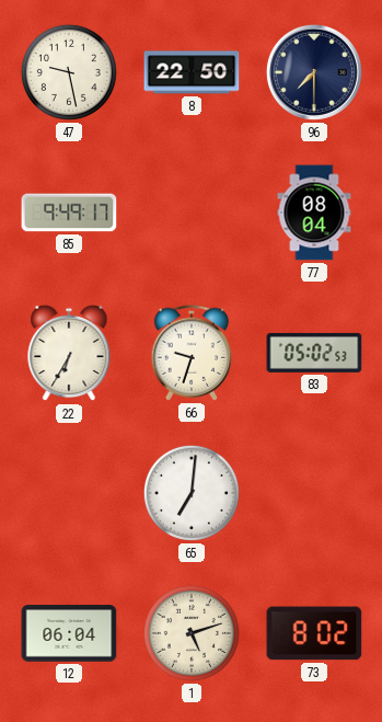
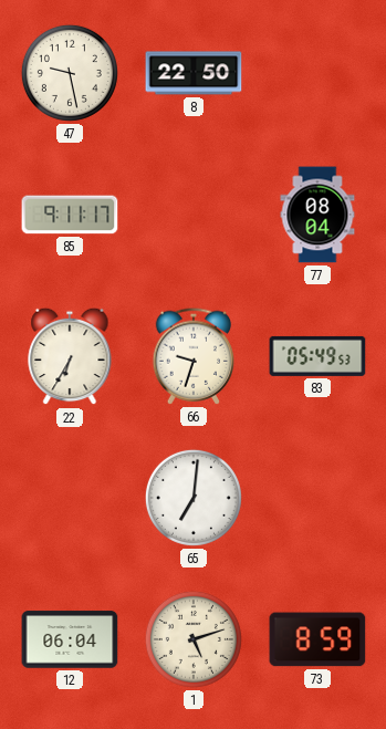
96: 7:30 -> none
85: 9:49 -> 9:11
83: 05:02 -> 05:49
73: 8:02 -> 8:59
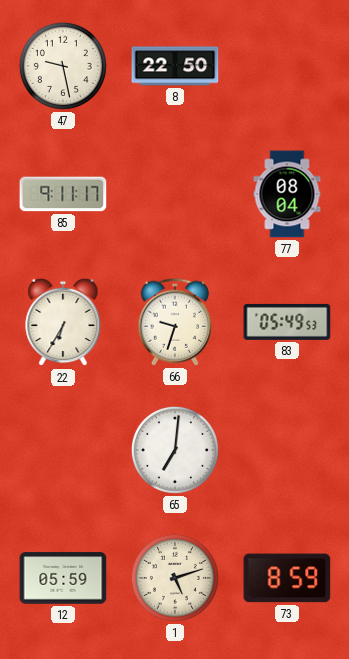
12: 06:04 -> 05:59
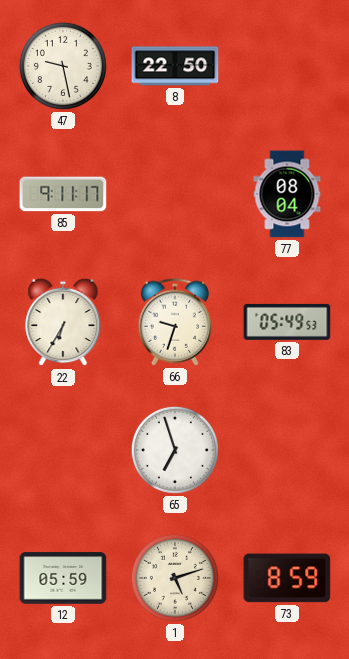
65: 7:01 -> 6:57
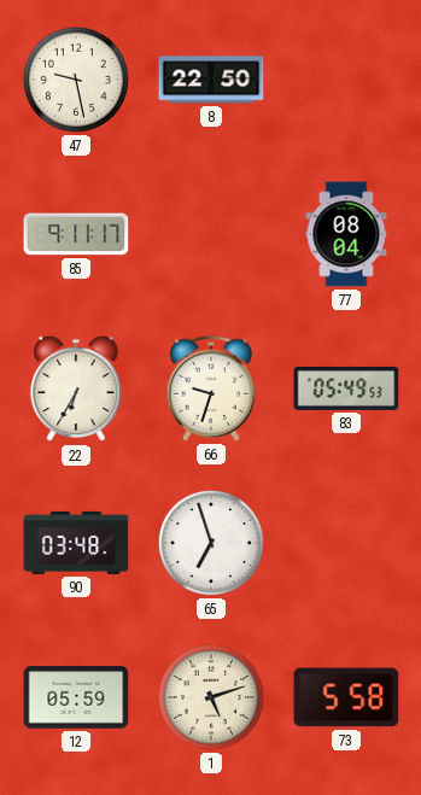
90: none -> 03:48
73: 8:59 -> 5:58
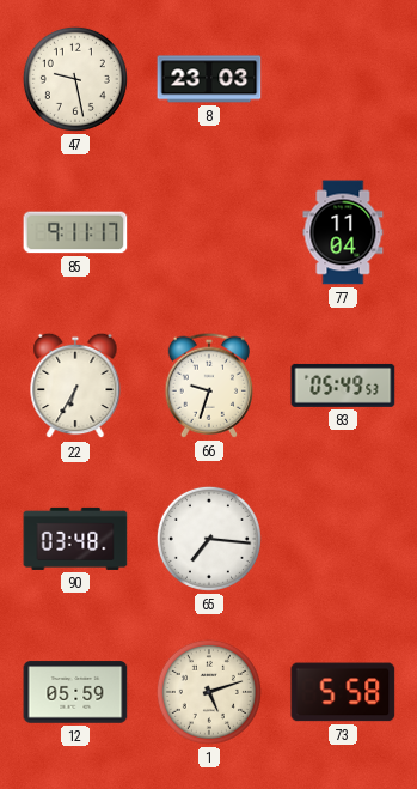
8: 22:50 -> 23:03
77: 08:04 -> 11:04
65: 6:57 -> 7:16
